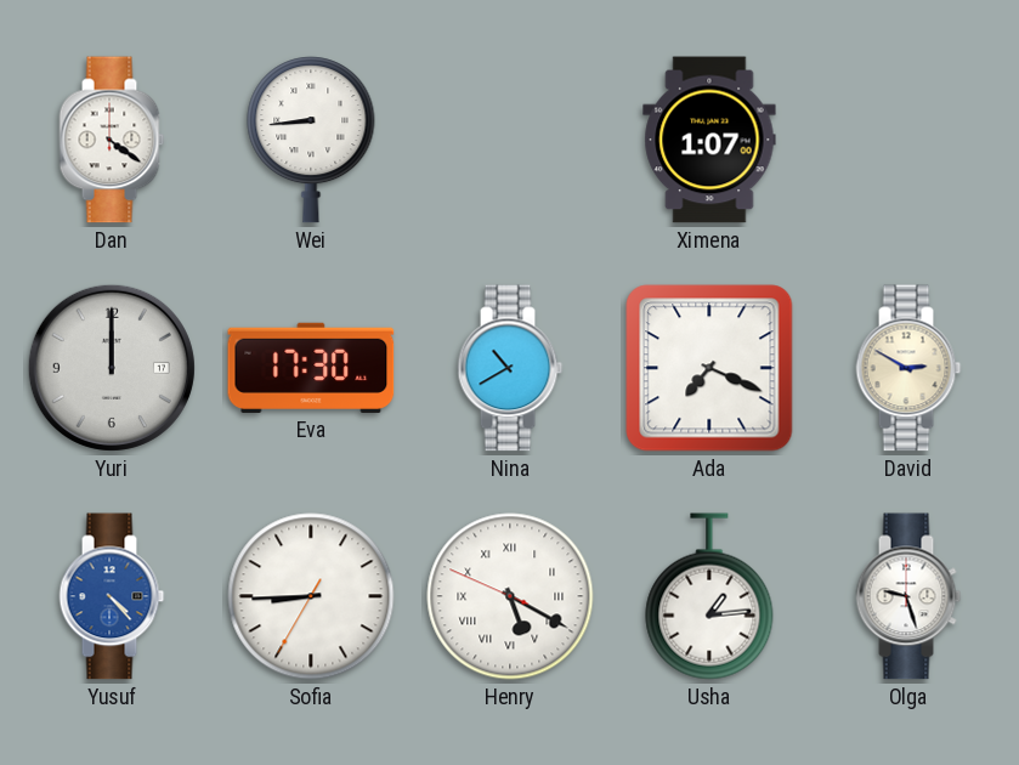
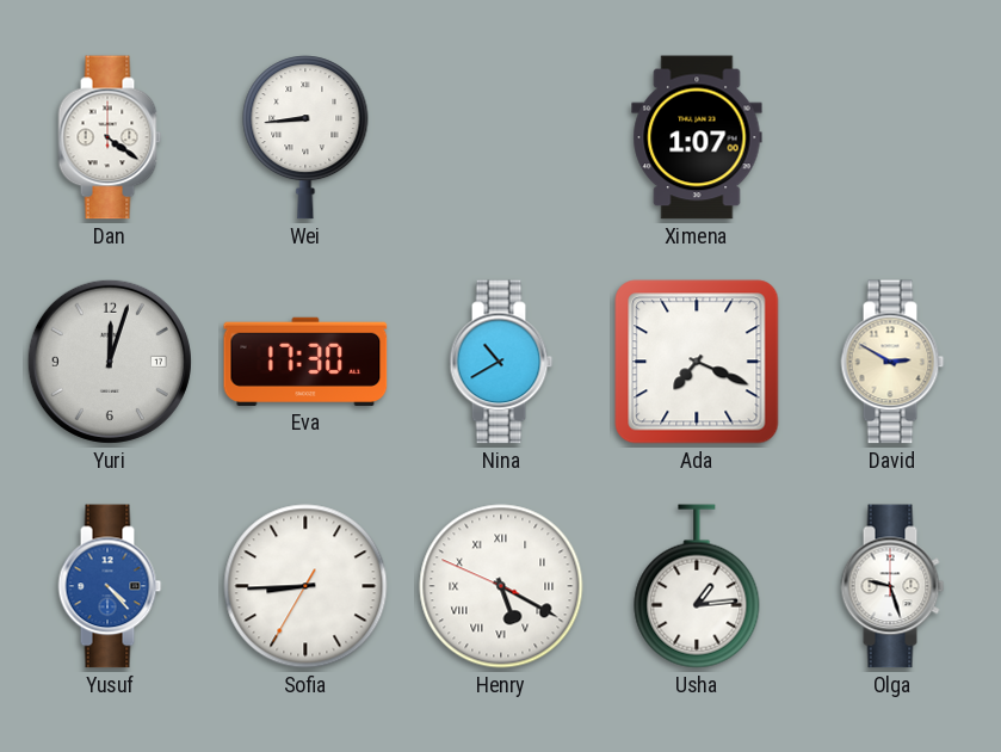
Yuri: 12:00 -> 12:03
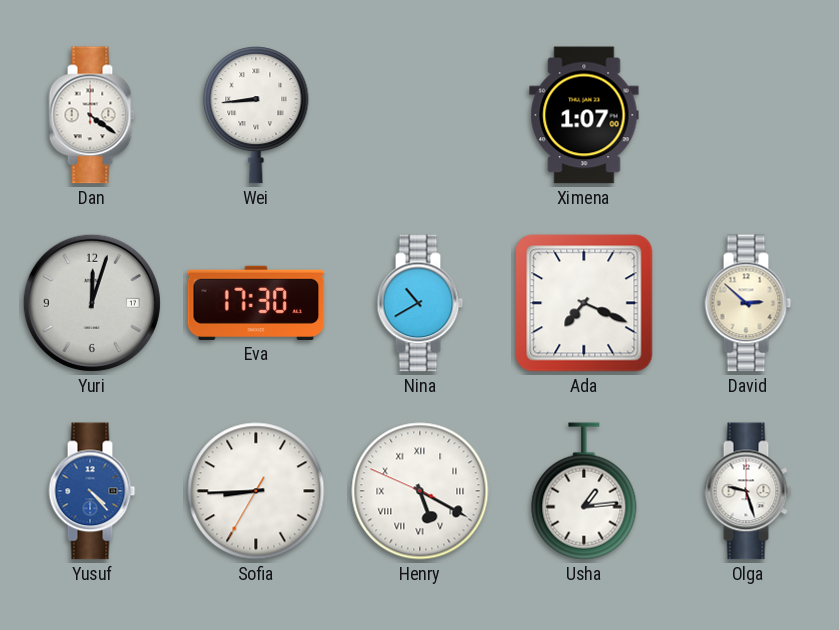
David: 2:50 -> 2:52
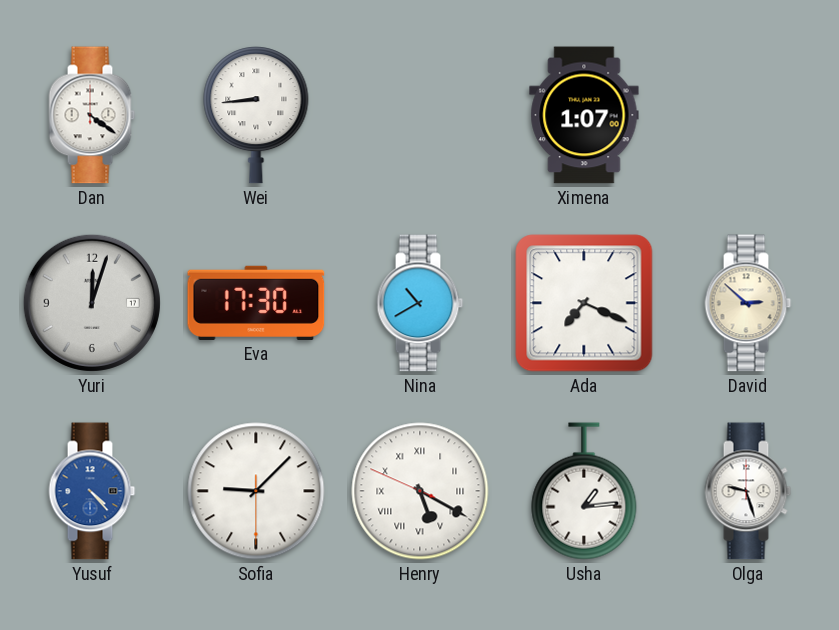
Sofia: 8:44 -> 9:07
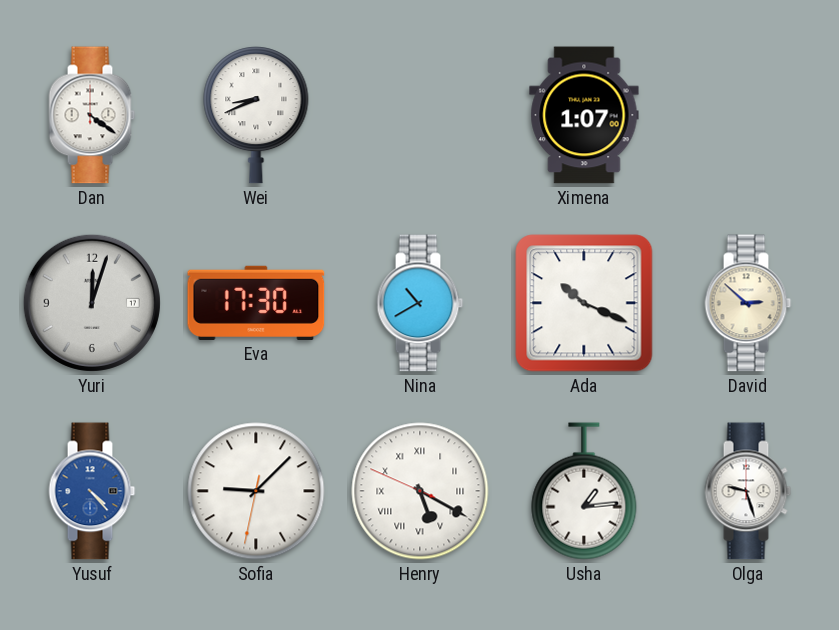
Wei: 8:44 -> 8:41
Ada: 7:19 -> 10:19
Sofia: 9:07:30 -> 9:07:32
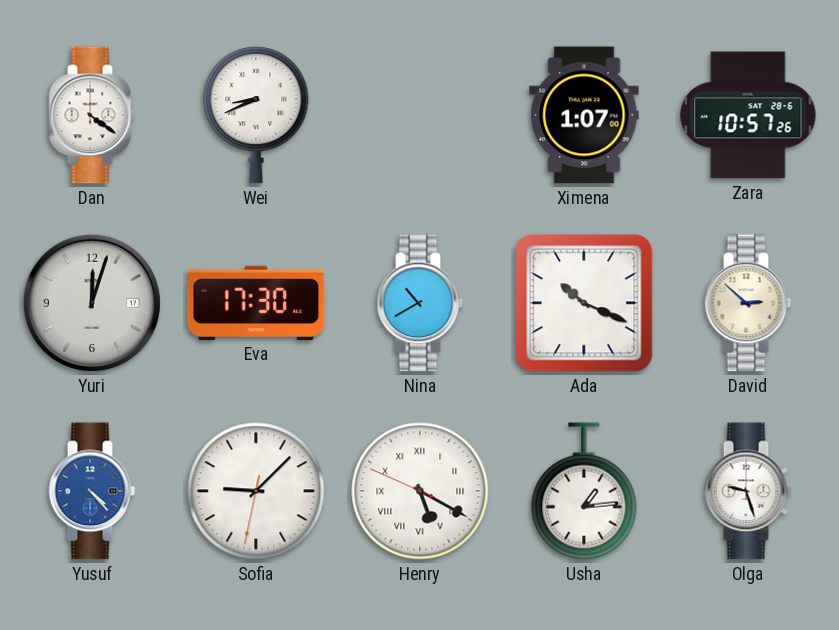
Zara: none -> 10:57
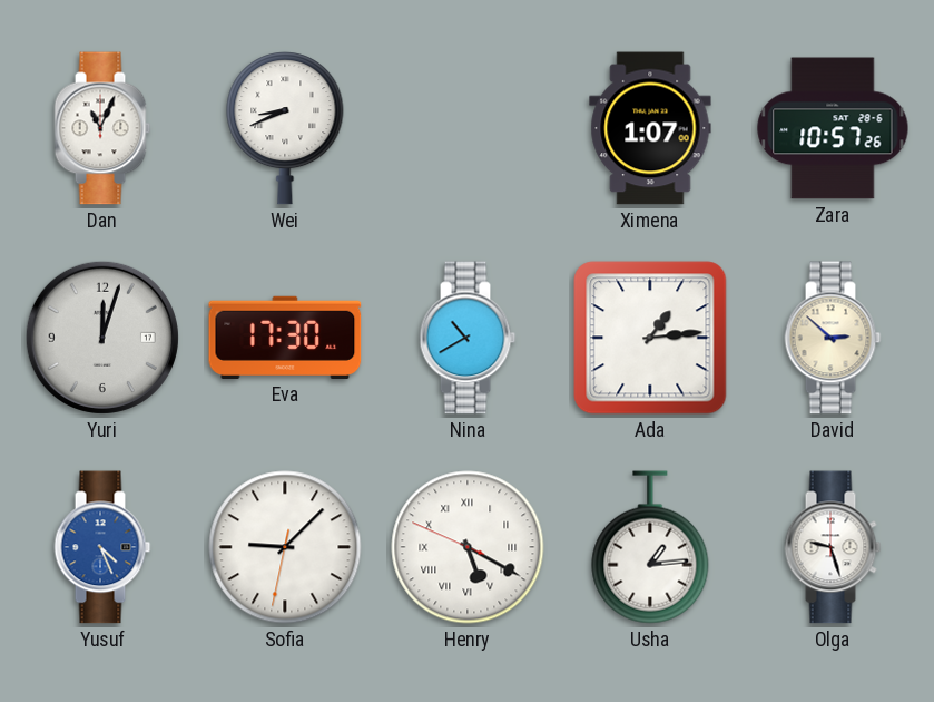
Dan: 4:21 -> 11:04
Ada: 10:19 -> 1:14
Yusuf: 4:23 -> 4:26
